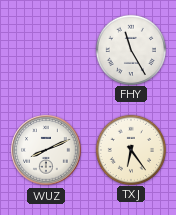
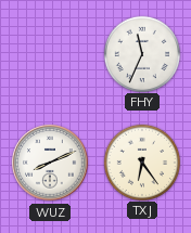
FHY: 11:25 -> 11:34
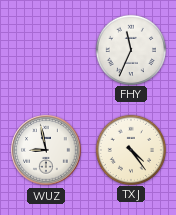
WUZ: 8:11 -> 8:58
TXJ: 6:24 -> 4:24
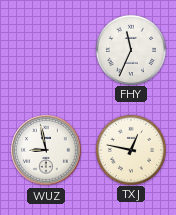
TXJ: 4:24 -> 12:47
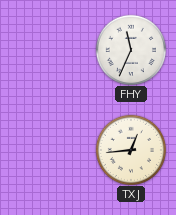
WUZ: 8:58 -> none
TXJ: 12:47 -> 12:44
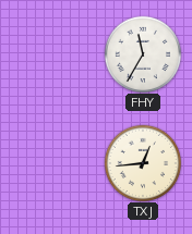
FHY: 11:34 -> 11:35
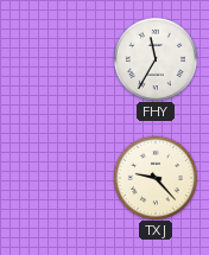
TXJ: 12:44 -> 9:23
